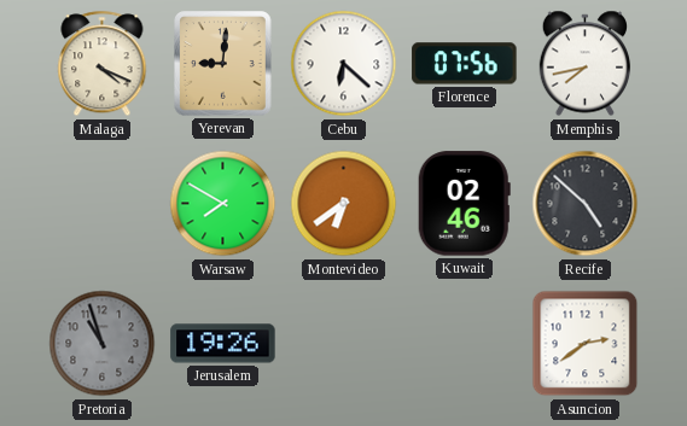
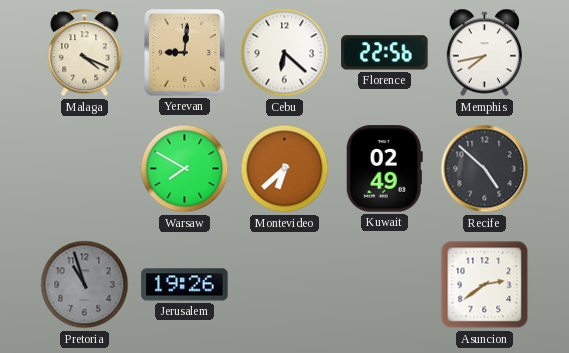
Florence: 07:56 -> 22:56
Montevideo: 6:39 -> 6:38
Kuwait: 02:46 -> 02:49
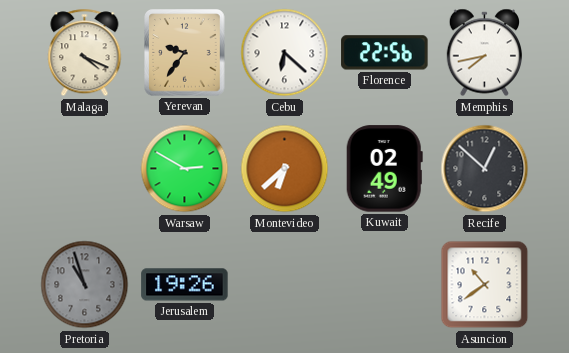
Yerevan: 9:01 -> 9:36
Warsaw: 7:50 -> 2:50
Recife: 4:52 -> 12:52
Asuncion: 2:39 -> 10:39
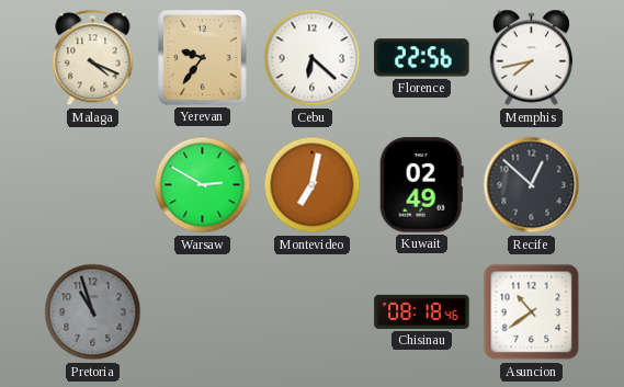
Montevideo: 6:38 -> 7:02
Jerusalem: 19:26 -> none
Chisinau: none -> 08:18
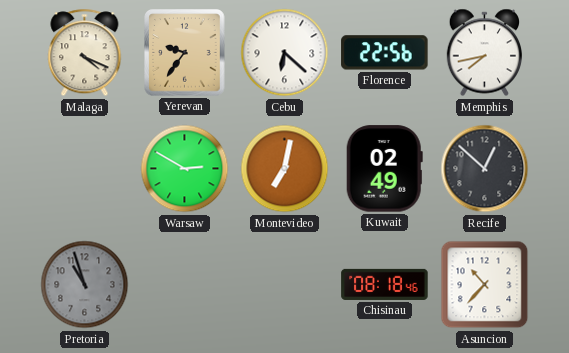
Asuncion: 10:39 -> 10:37
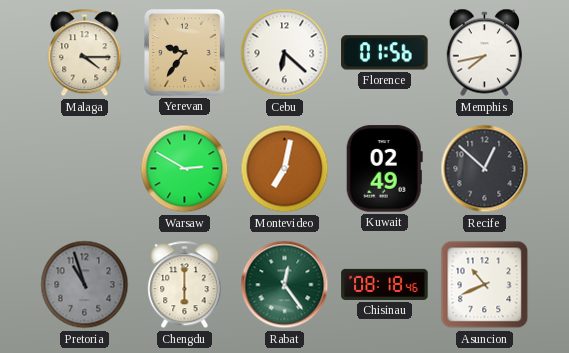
Malaga: 4:19 -> 4:15
Florence: 22:56 -> 01:56
Chengdu: none -> 6:00
Rabat: none -> 12:24
Asuncion: 10:37 -> 10:41
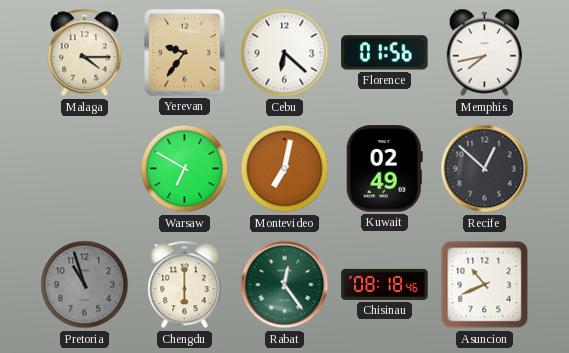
Warsaw: 2:50 -> 6:50
